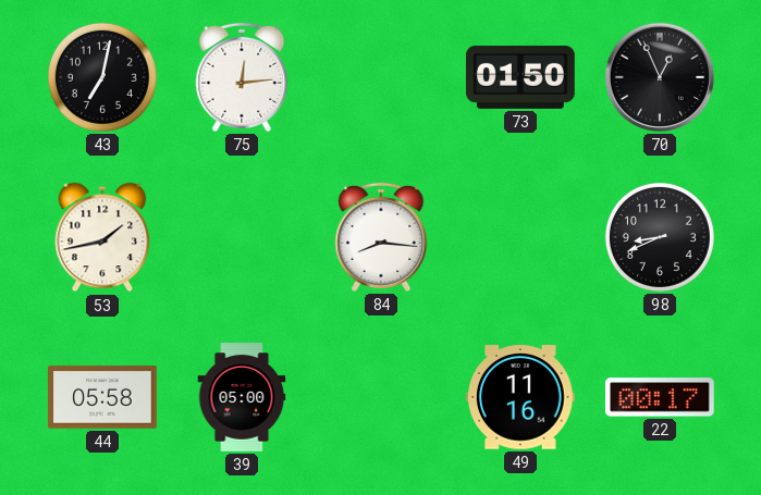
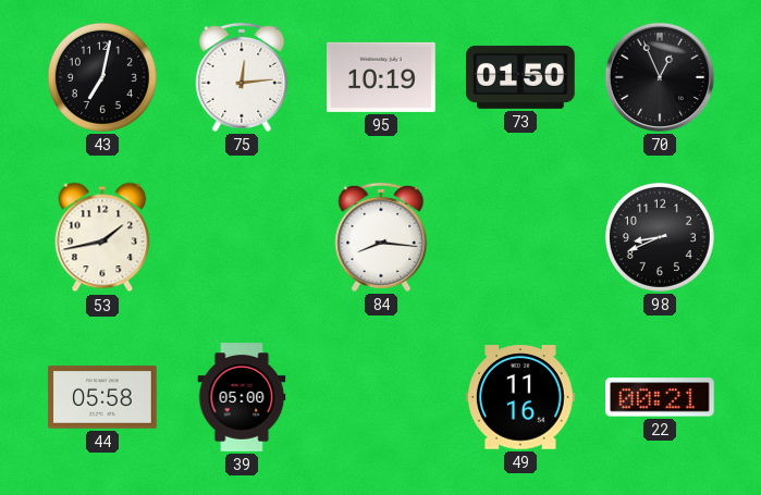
95: none -> 10:19
22: 00:17 -> 00:21
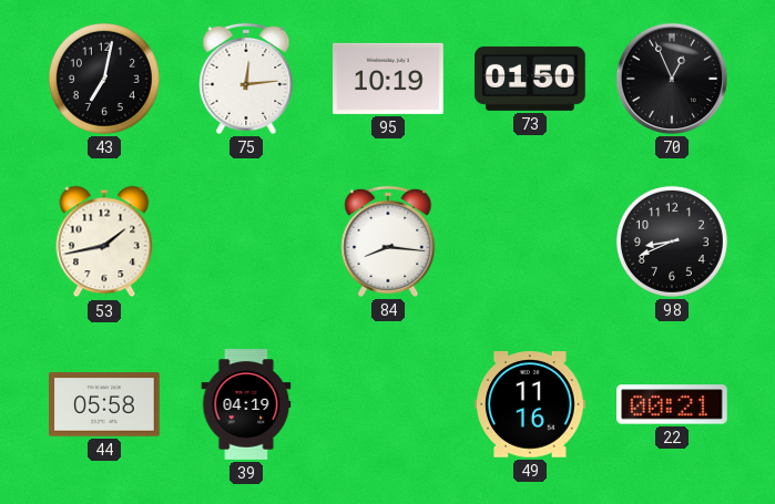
39: 05:00 -> 04:19
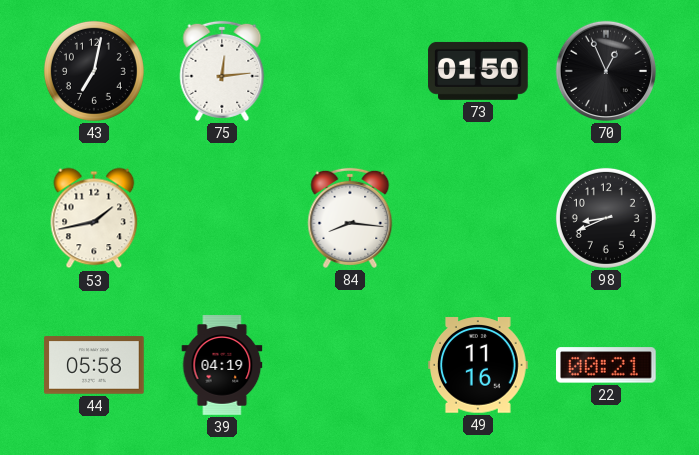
95: 10:19 -> none
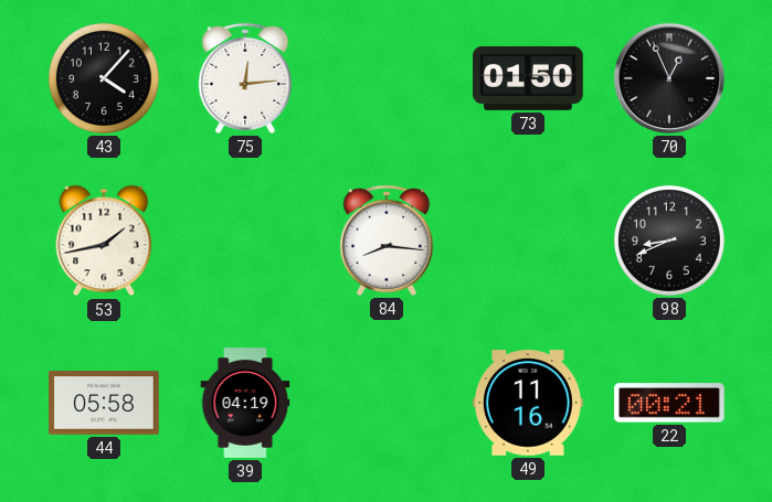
43: 7:02 -> 4:07
